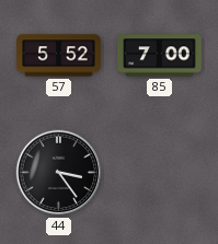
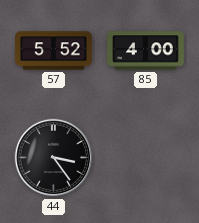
85: 7:00 -> 4:00
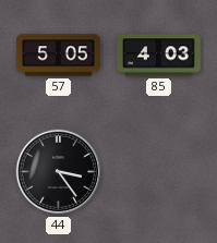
57: 5:52 -> 5:05
85: 4:00 -> 4:03
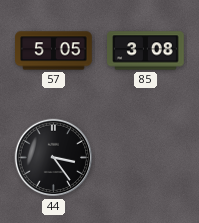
85: 4:03 -> 3:08
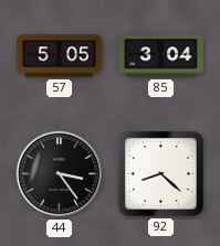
85: 3:08 -> 3:04
92: none -> 8:22
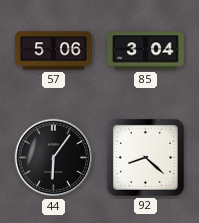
57: 5:05 -> 5:06
44: 3:24 -> 6:06
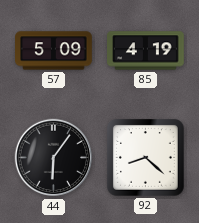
57: 5:06 -> 5:09
85: 3:04 -> 4:19
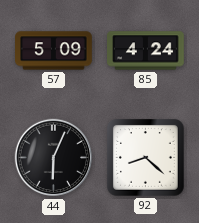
85: 4:19 -> 4:24
44: 6:06 -> 6:04
